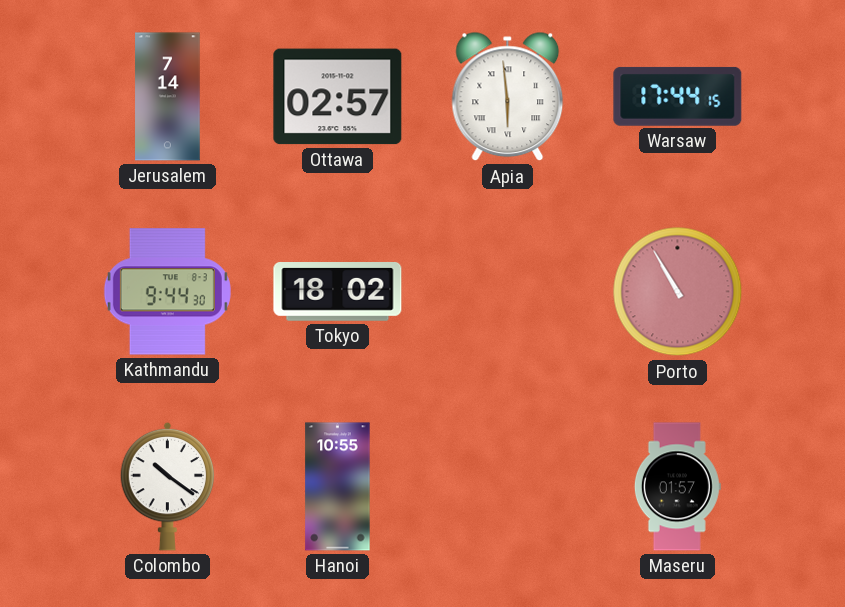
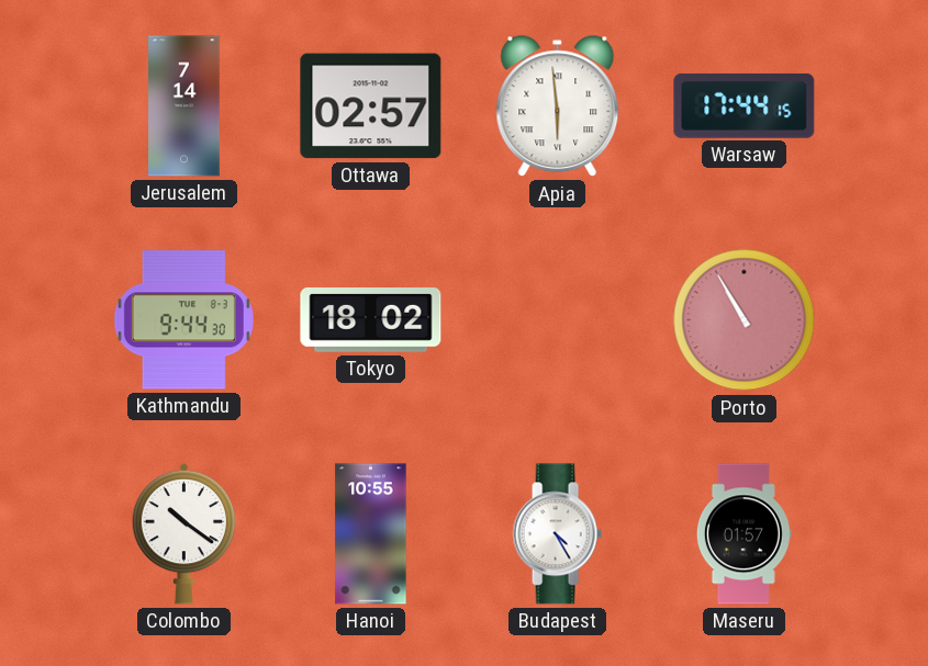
Budapest: none -> 4:25
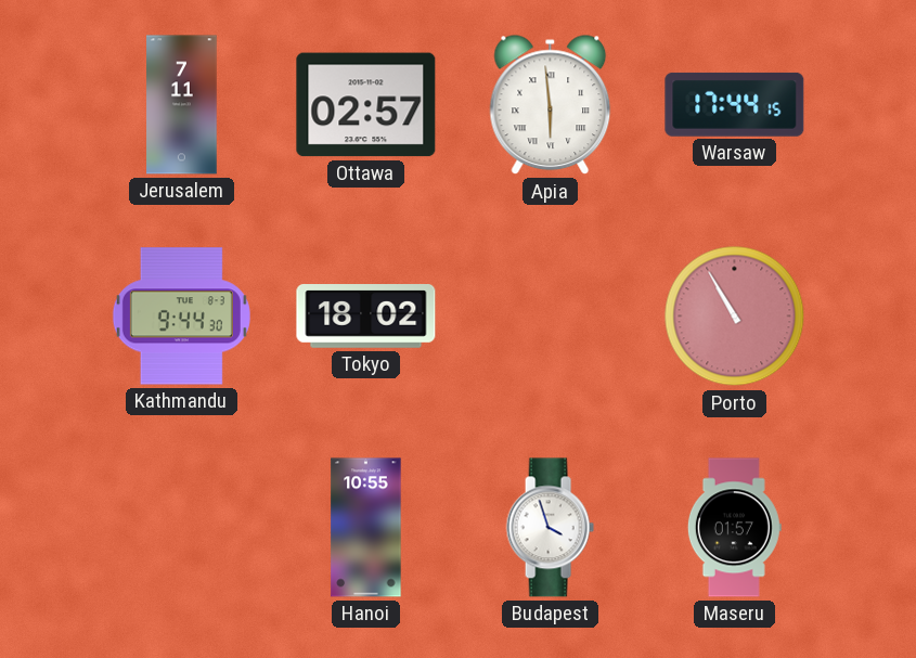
Jerusalem: 7:14 -> 7:11
Colombo: 10:21 -> none
Budapest: 4:25 -> 3:57
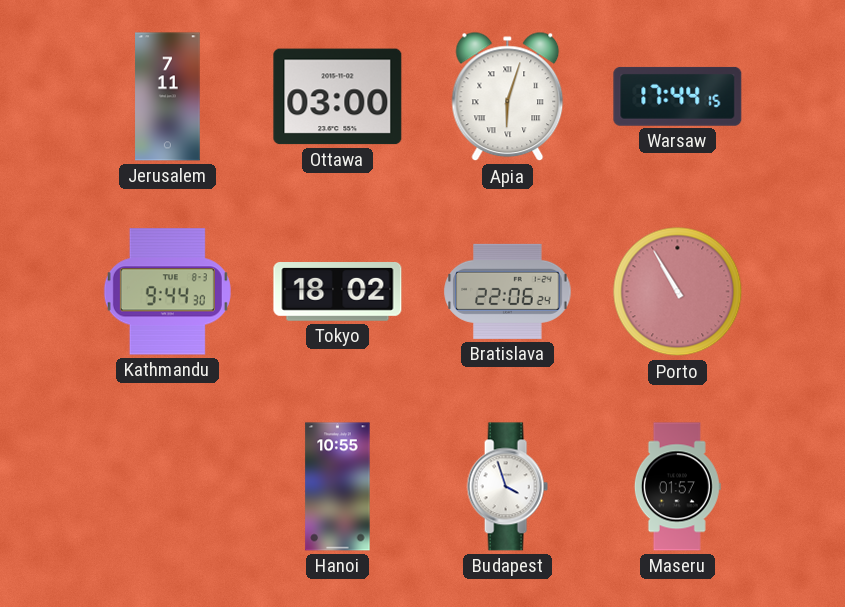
Ottawa: 02:57 -> 03:00
Apia: 5:59 -> 6:03
Bratislava: none -> 22:06
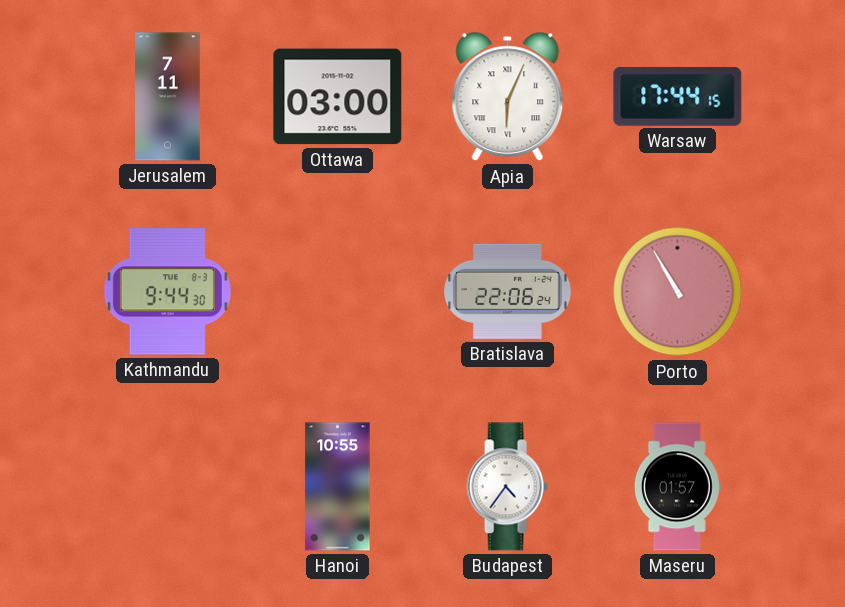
Apia: 6:03 -> 6:04
Tokyo: 18:02 -> none
Budapest: 3:57 -> 4:36
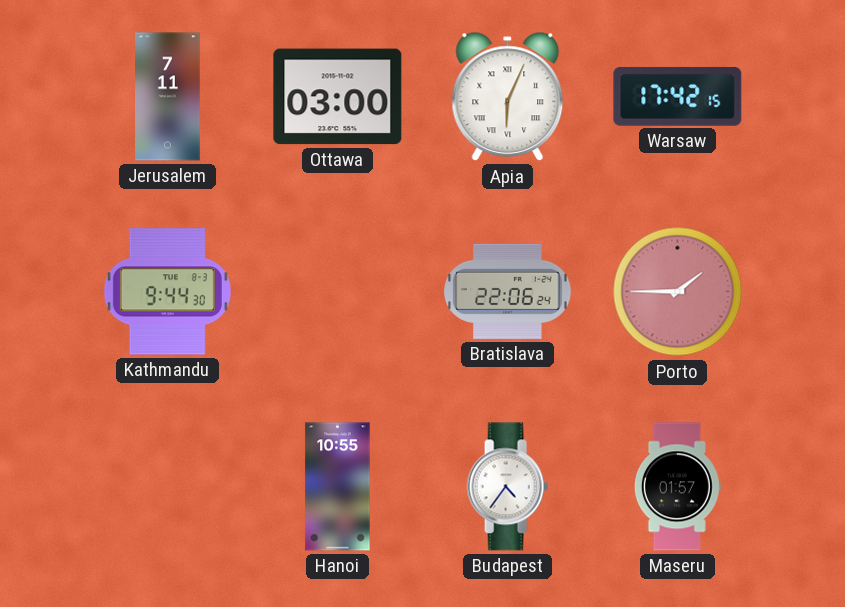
Warsaw: 17:44 -> 17:42
Porto: 10:55 -> 1:45
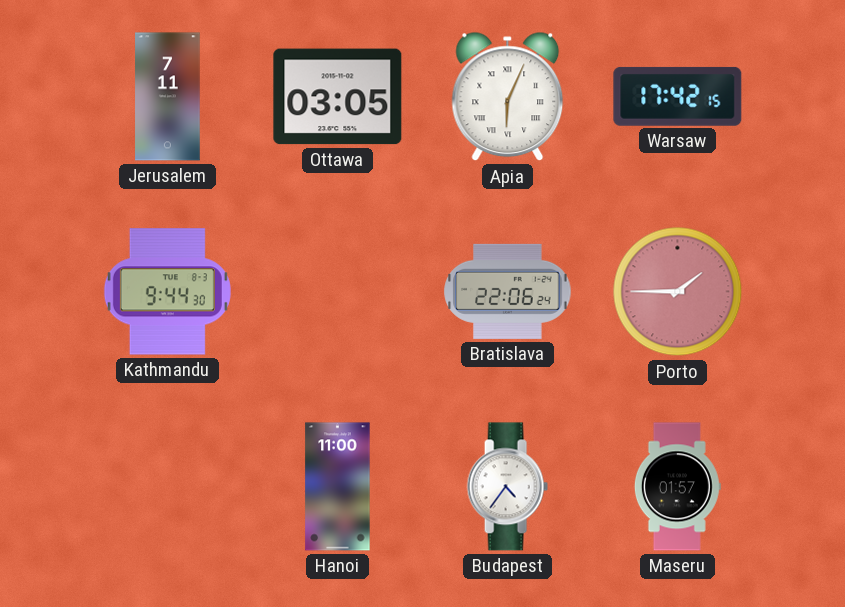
Ottawa: 03:00 -> 03:05
Hanoi: 10:55 -> 11:00
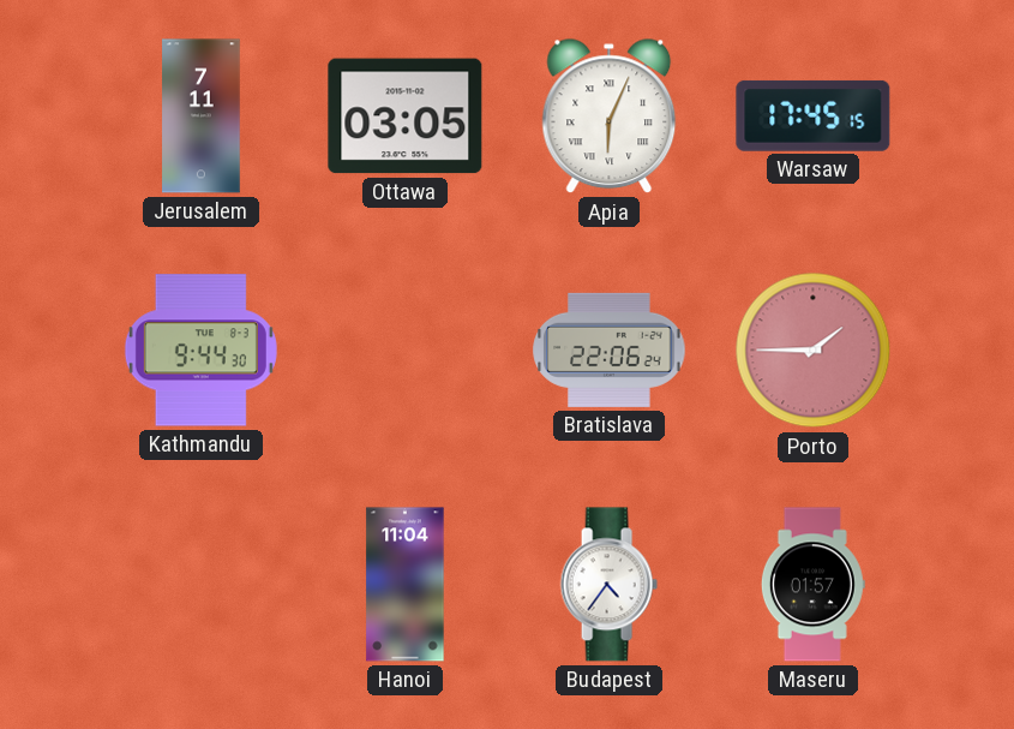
Warsaw: 17:42 -> 17:45
Hanoi: 11:00 -> 11:04
